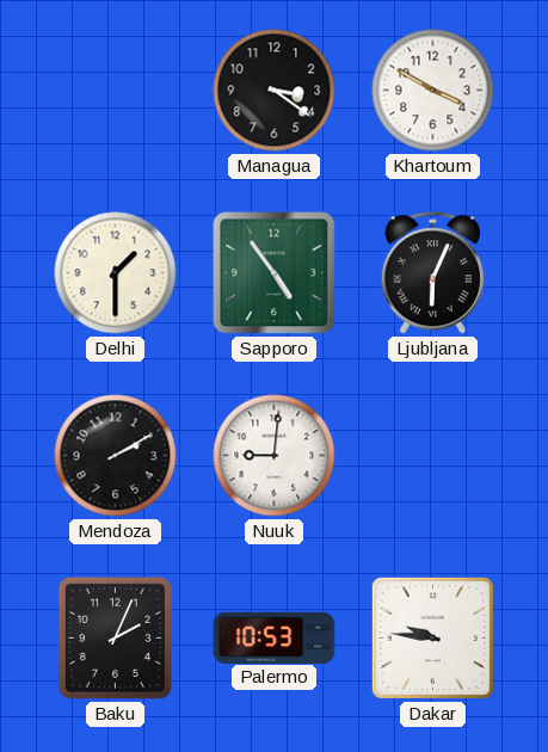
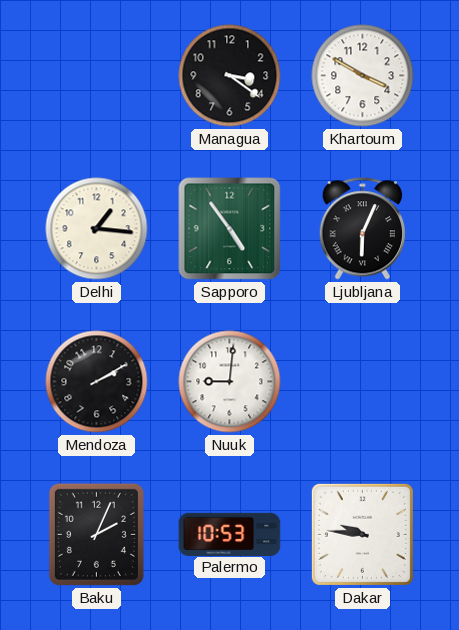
Delhi: 1:30 -> 1:16
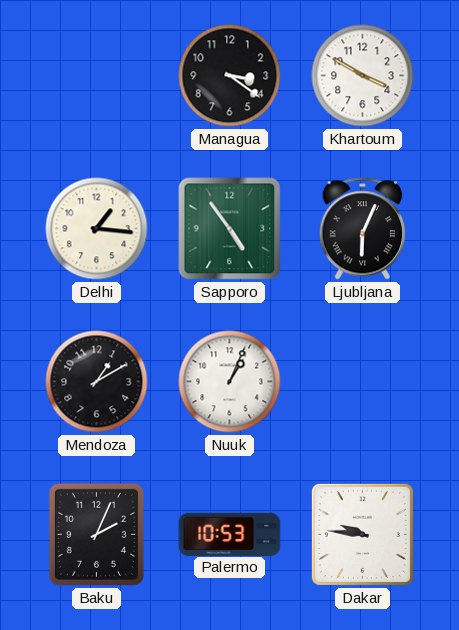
Mendoza: 2:10 -> 1:10
Nuuk: 9:01 -> 1:04
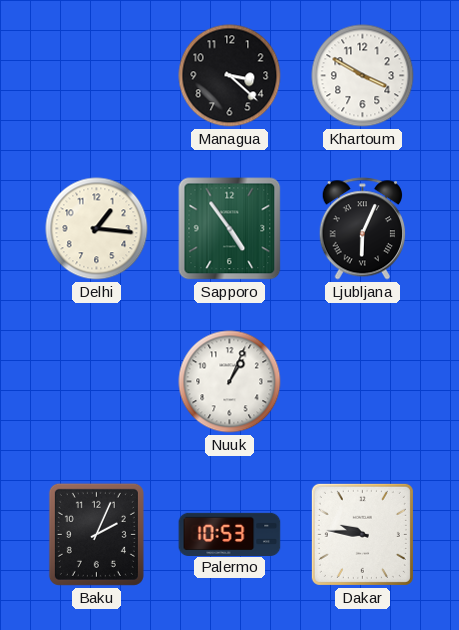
Managua: 3:21 -> 3:22
Mendoza: 1:10 -> none
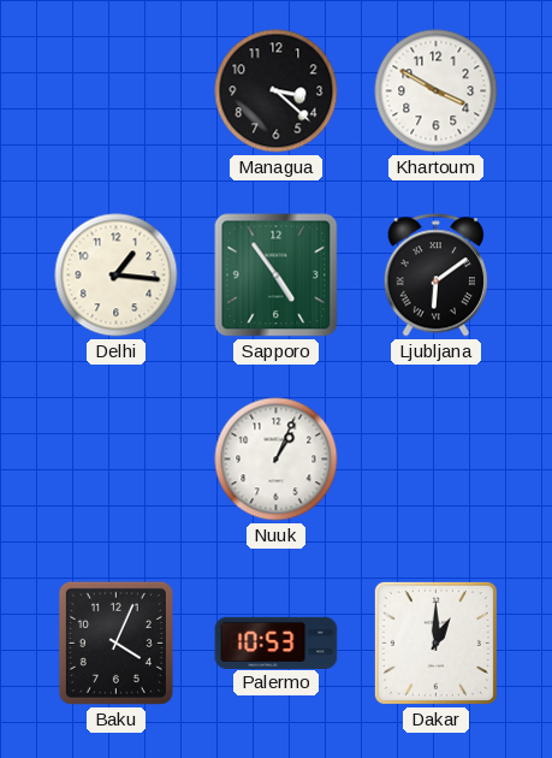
Ljubljana: 6:04 -> 6:09
Baku: 2:04 -> 4:04
Dakar: 9:46 -> 1:00
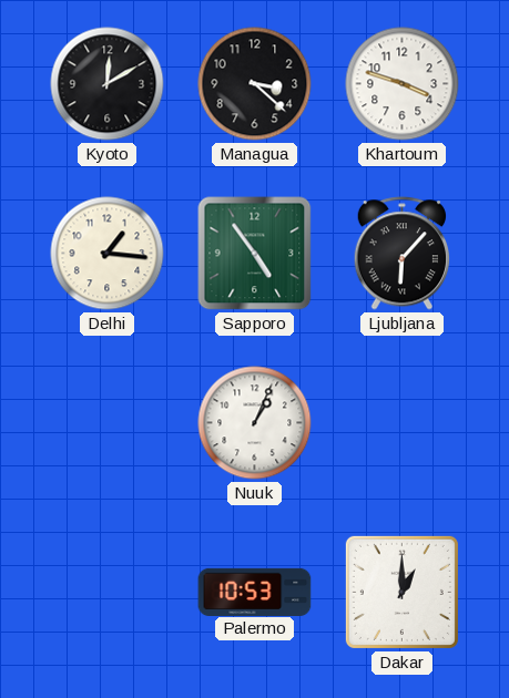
Kyoto: none -> 12:10
Khartoum: 3:50 -> 3:48
Ljubljana: 6:09 -> 6:07
Baku: 4:04 -> none
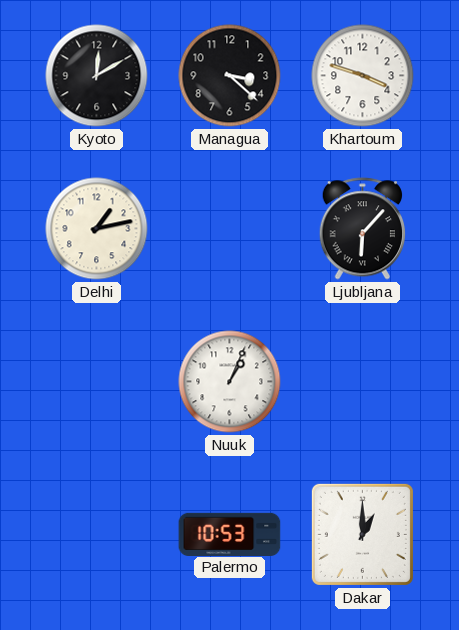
Delhi: 1:16 -> 1:13
Sapporo: 4:54 -> none
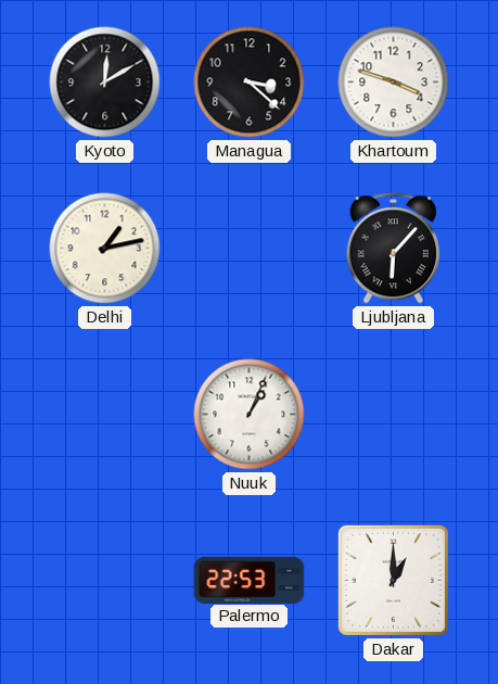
Palermo: 10:53 -> 22:53
